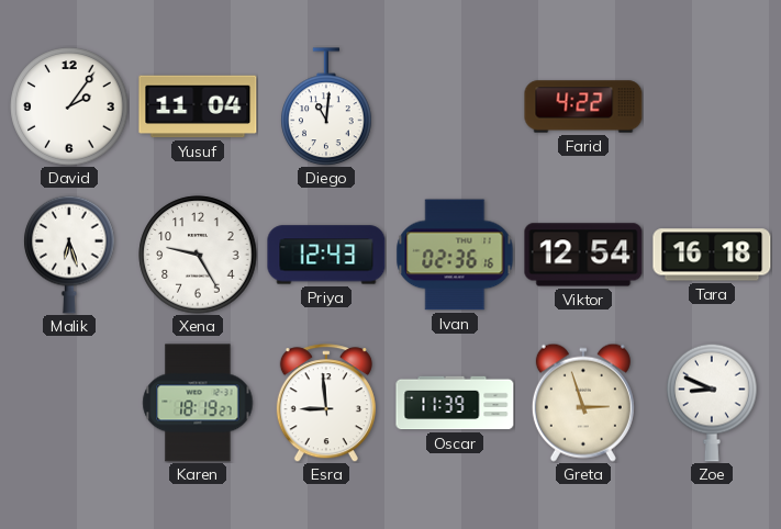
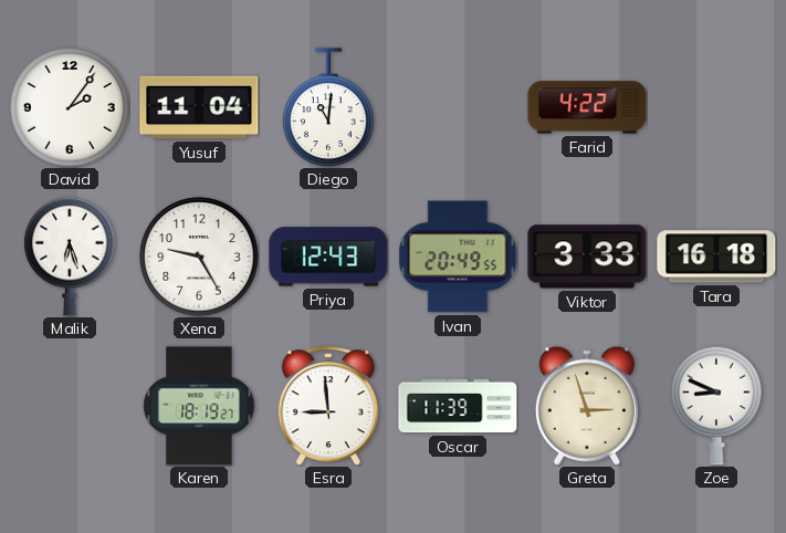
Ivan: 02:36 -> 20:49
Viktor: 12:54 -> 3:33
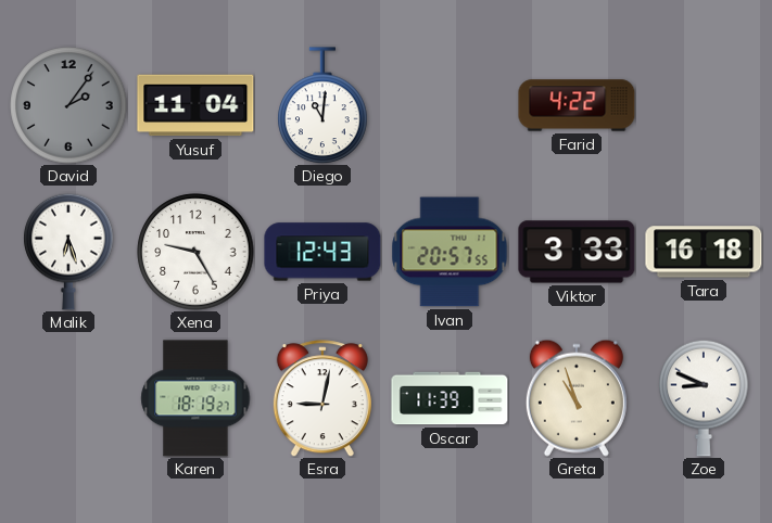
David dial: white -> grey
Ivan: 20:49 -> 20:57
Esra: 8:59 -> 9:02
Greta: 2:57 -> 10:57
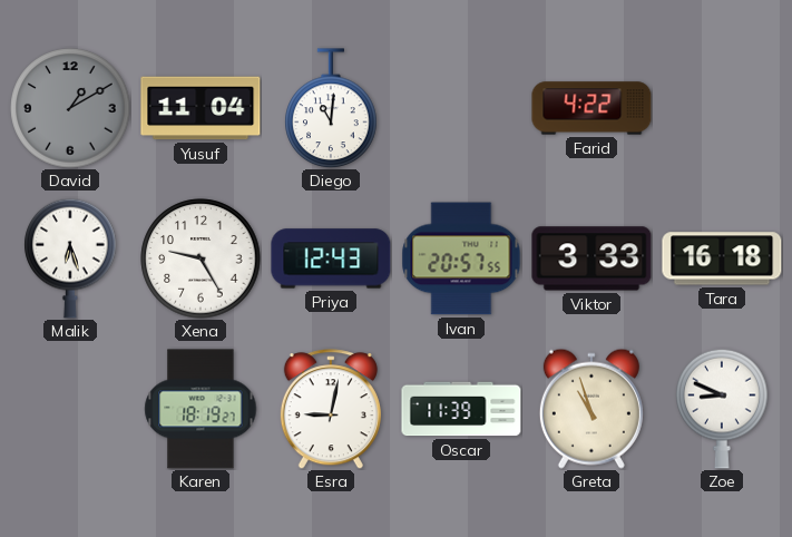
David: 2:06 -> 1:10
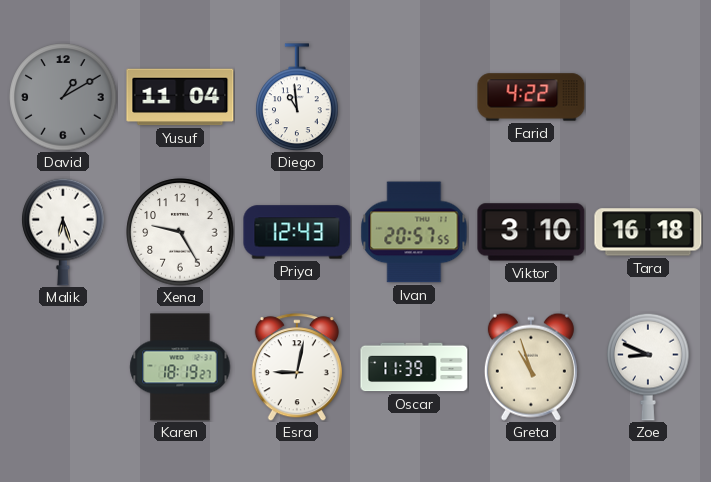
Diego: 11:01 -> 10:59
Viktor: 3:33 -> 3:10
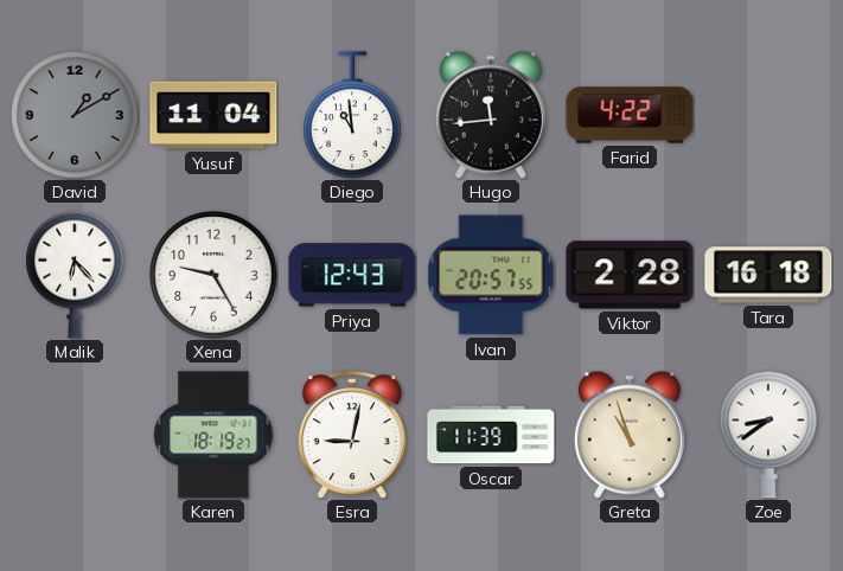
Hugo: none -> 11:44
Malik: 6:27 -> 6:23
Viktor: 3:10 -> 2:28
Zoe: 8:49 -> 8:39
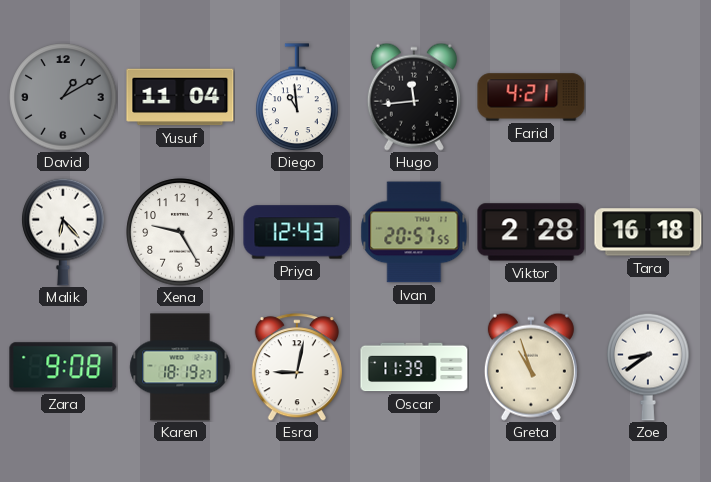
Farid: 4:22 -> 4:21
Zara: none -> 9:08
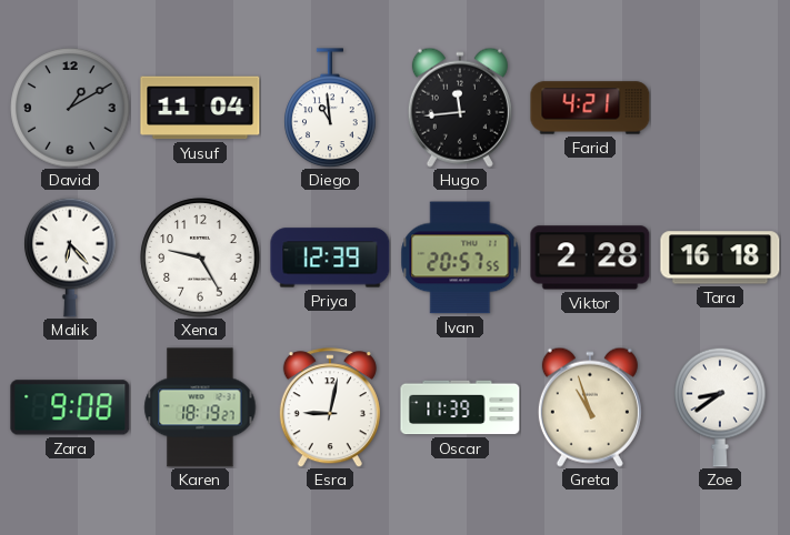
Priya: 12:43 -> 12:39
